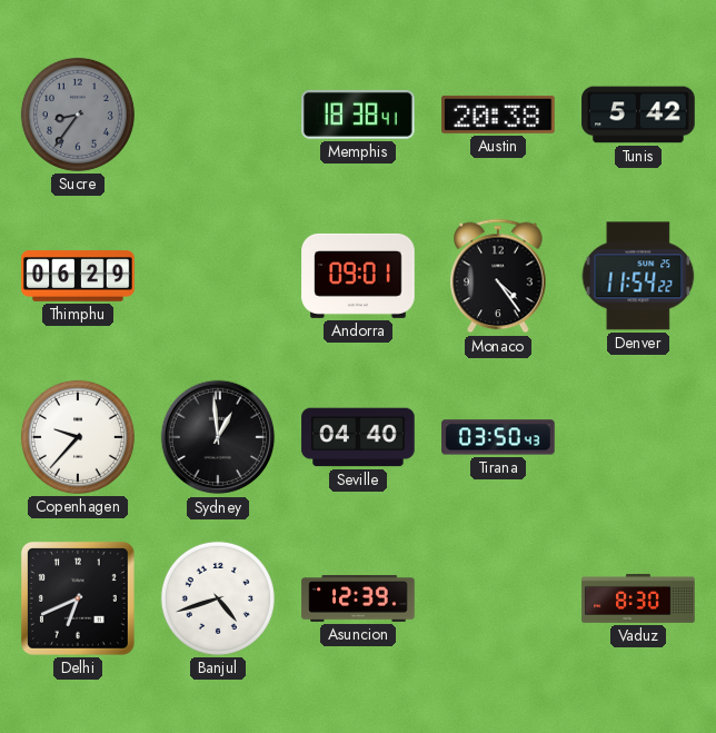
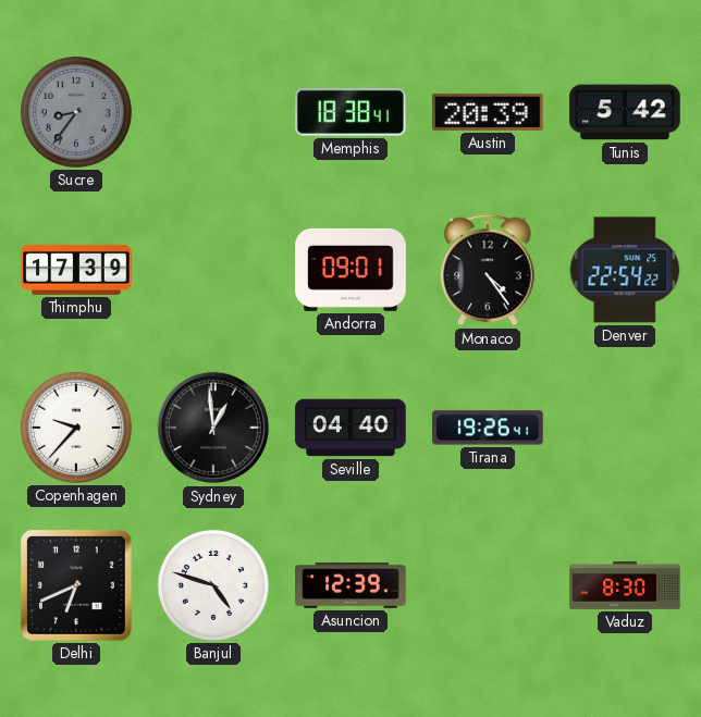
Austin: 20:38 -> 20:39
Thimphu: 06:29 -> 17:39
Denver: 11:54 -> 22:54
Tirana: 03:50 -> 19:26
Banjul: 4:42 -> 4:48
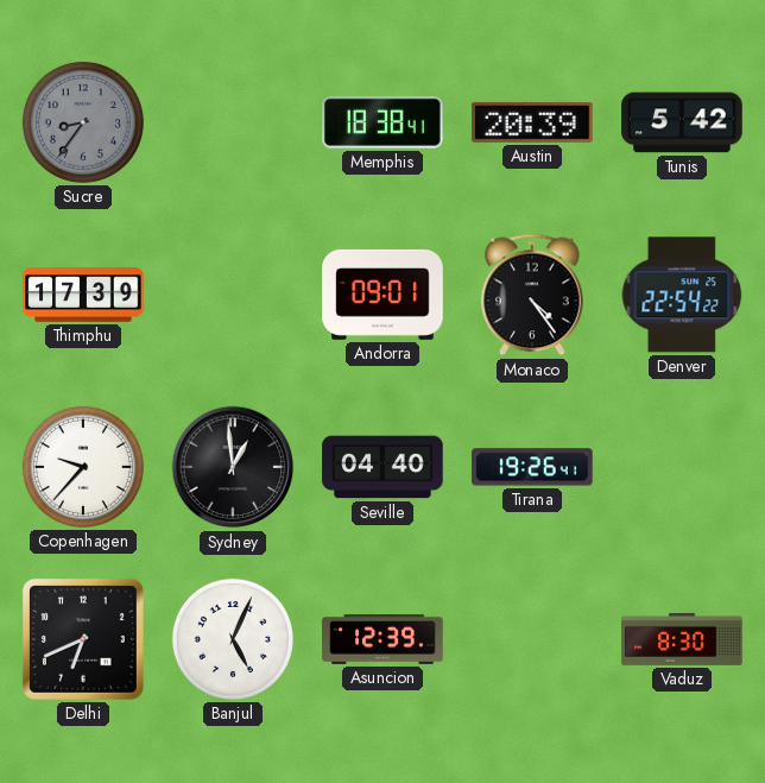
Banjul: 4:48 -> 5:04
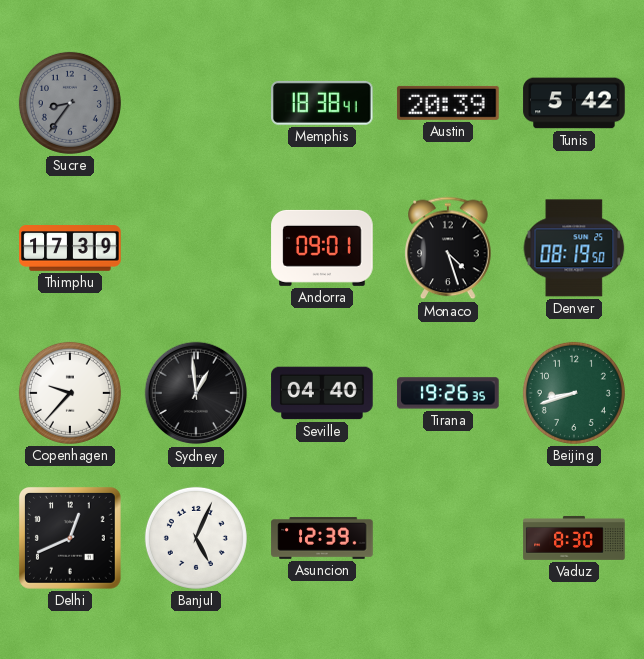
Monaco: 4:24 -> 4:27
Denver: 22:54 -> 08:19
Tirana: 19:26:41 -> 19:26:35
Beijing: none -> 8:42
Delhi: 6:41 -> 12:41
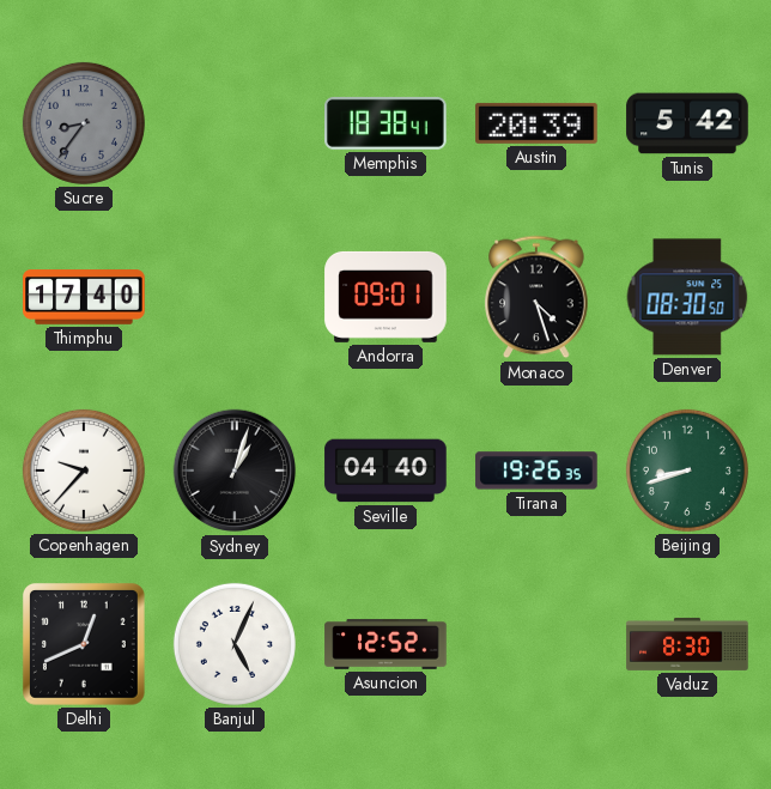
Thimphu: 17:39 -> 17:40
Denver: 08:19 -> 08:30
Sydney: 12:59 -> 1:03
Asuncion: 12:39 -> 12:52
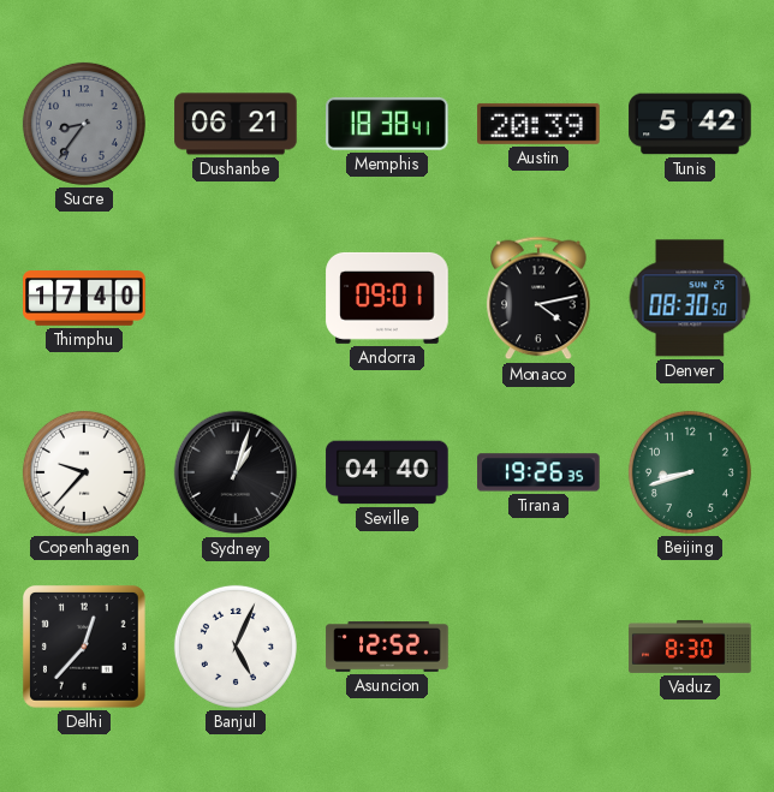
Dushanbe: none -> 06:21
Monaco: 4:27 -> 4:13
Delhi: 12:41 -> 12:37
